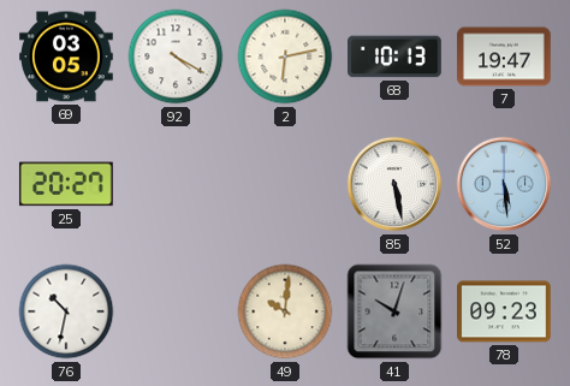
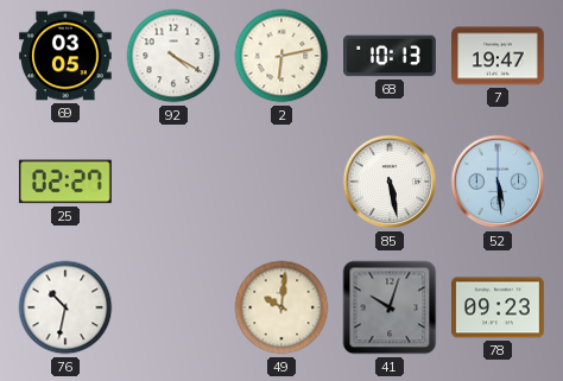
25: 20:27 -> 02:27
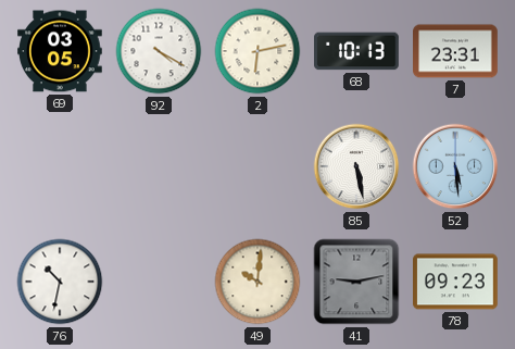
7: 19:47 -> 23:31
25: 02:27 -> none
41: 10:03 -> 9:13
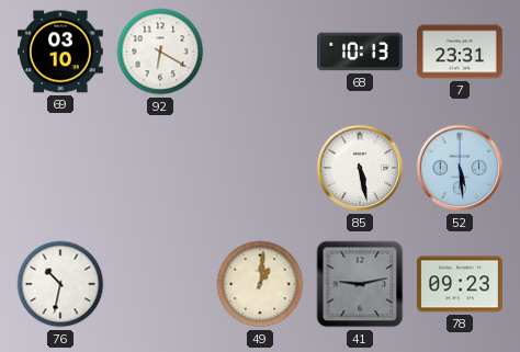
69: 03:05 -> 03:10
92: 4:20 -> 6:20
2: 6:13 -> none
49: 10:01 -> 1:01
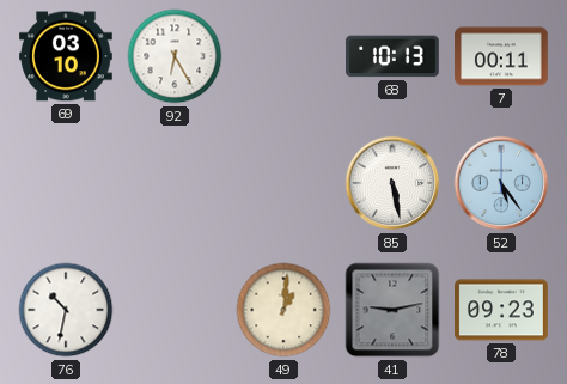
92: 6:20 -> 6:25
7: 23:31 -> 00:11
52: 5:29 -> 5:24
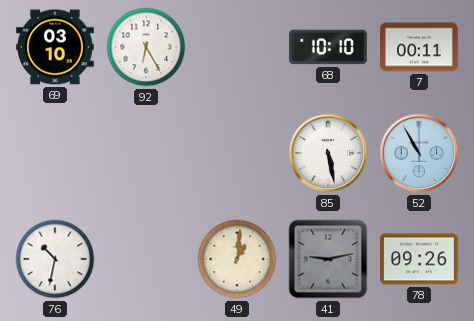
68: 10:13 -> 10:10
52: 5:24 -> 10:55
78: 09:23 -> 09:26
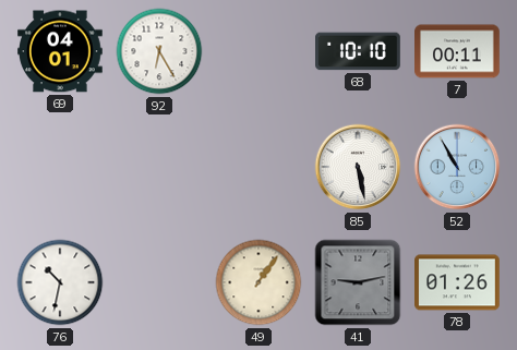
69: 03:10 -> 04:01
49: 1:01 -> 1:06
78: 09:26 -> 01:26
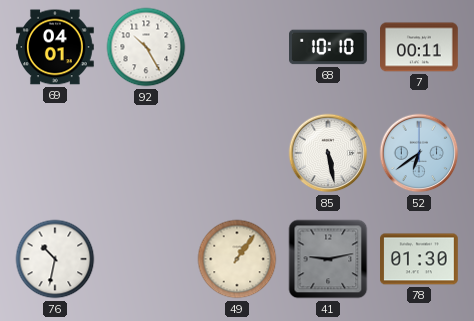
92: 6:25 -> 10:25
52: 10:55 -> 6:39
78: 01:26 -> 01:30
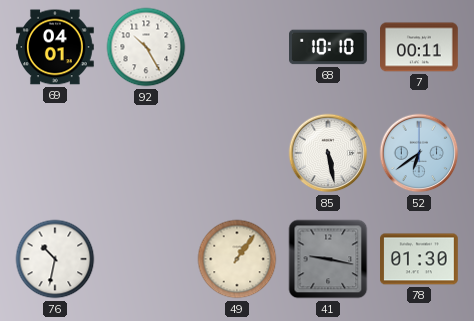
41: 9:13 -> 9:17
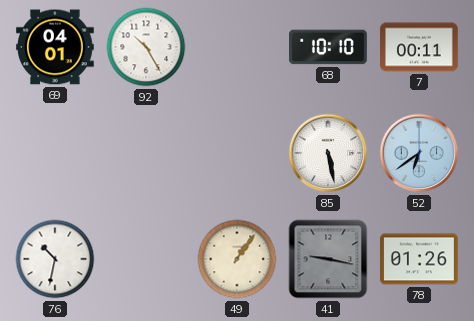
78: 01:30 -> 01:26
